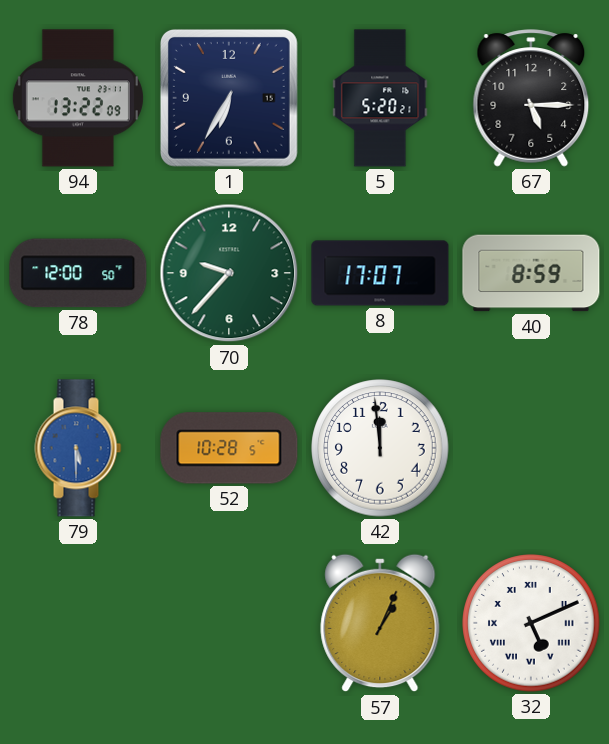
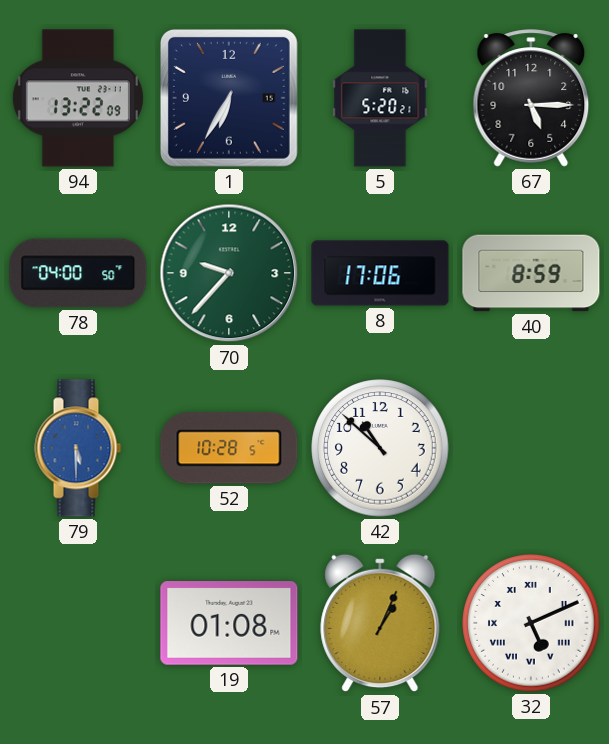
78: 12:00 -> 04:00
8: 17:07 -> 17:06
42: 11:59 -> 10:52
19: none -> 01:08
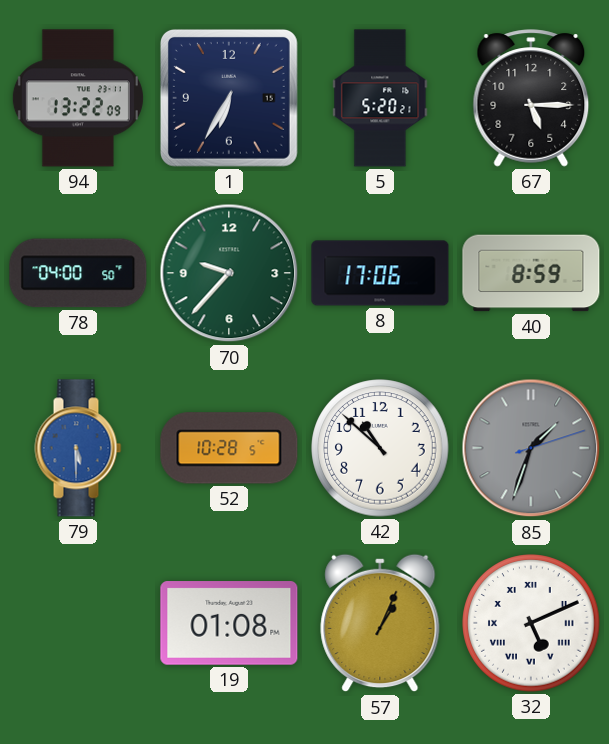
85: none -> 1:33
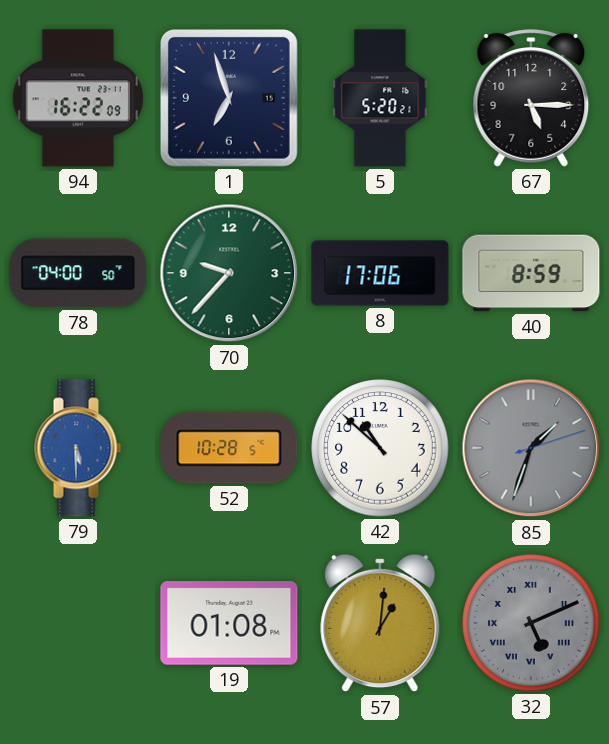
94: 13:22 -> 16:22
1: 6:35 -> 6:57
57: 1:04 -> 1:01
32 dial: white -> grey
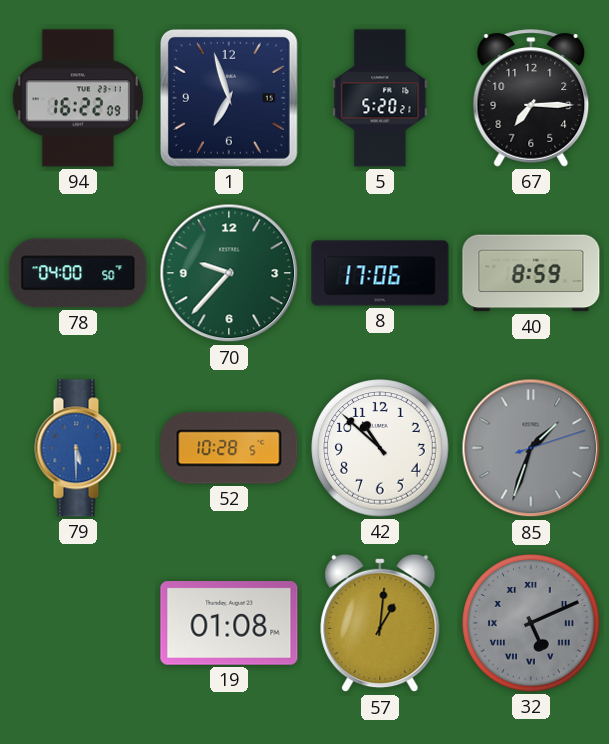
67: 5:15 -> 7:15
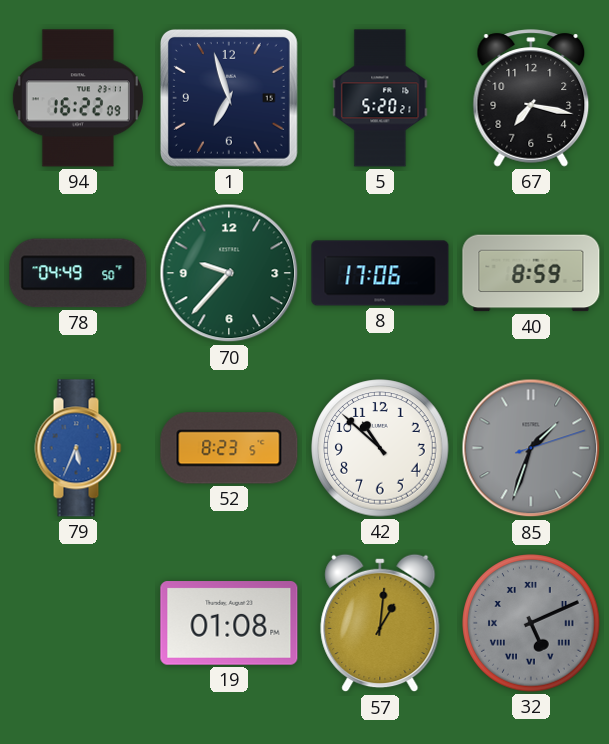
67: 7:15 -> 7:17
78: 04:00 -> 04:49
79: 5:30 -> 5:34
52: 10:28 -> 8:23
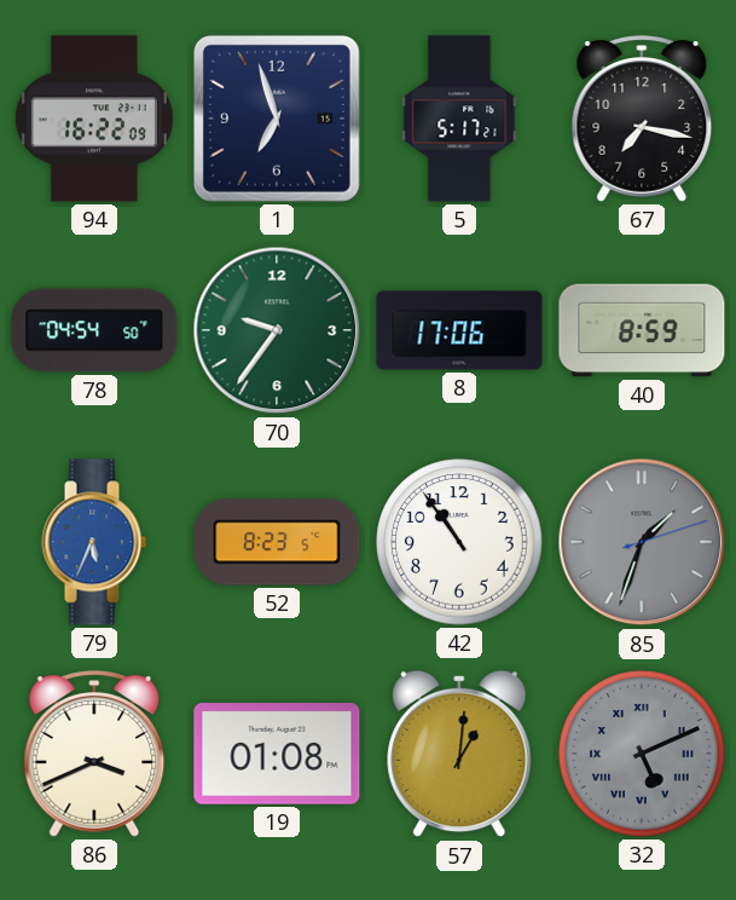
5: 5:20 -> 5:17
78: 04:49 -> 04:54
70: 9:37 -> 9:36
42: 10:52 -> 10:54
86: none -> 3:41
